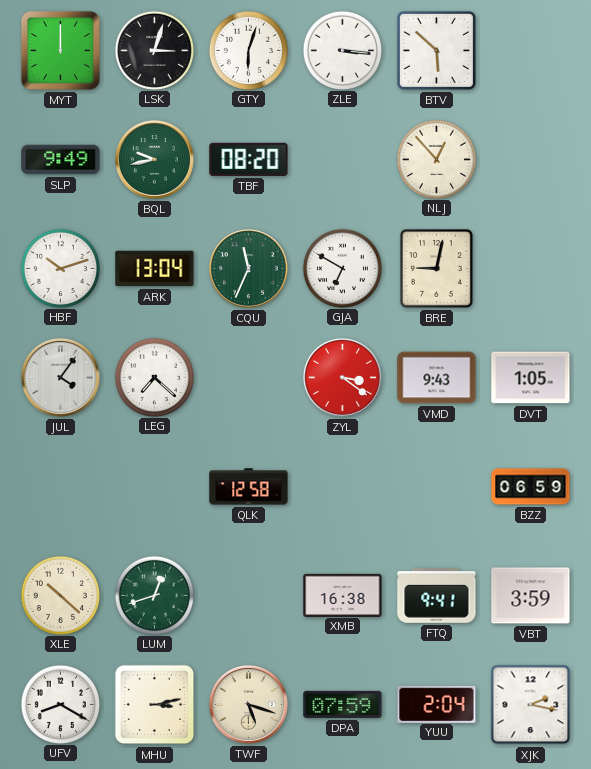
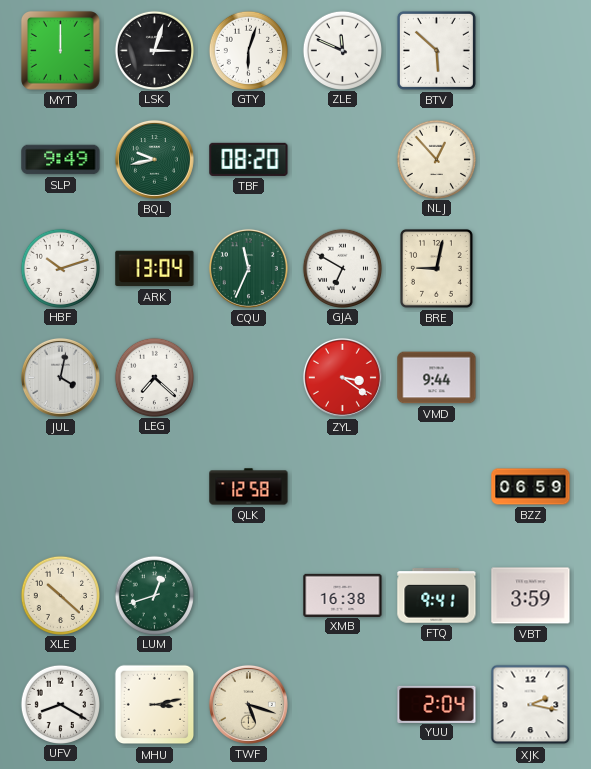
ZLE: 3:16 -> 11:49
JUL: 4:06 -> 4:02
VMD: 9:43 -> 9:44
DVT: 1:05 -> none
DPA: 07:59 -> none
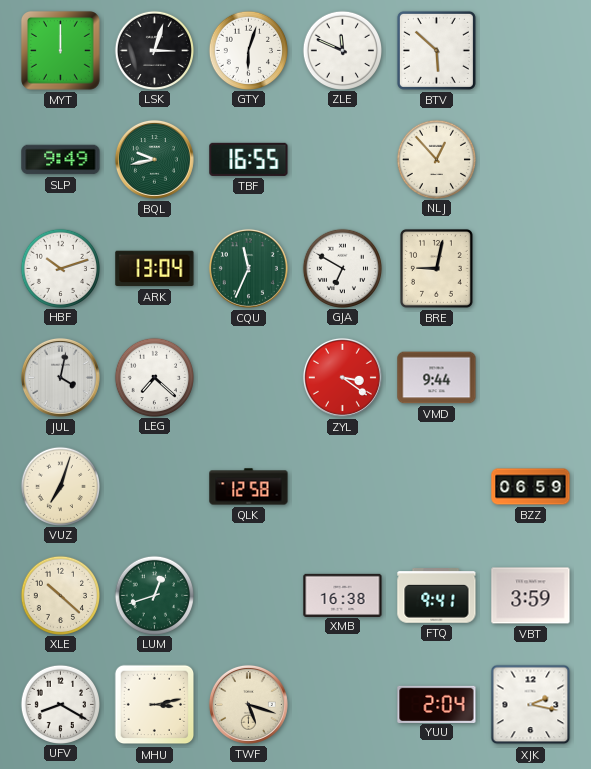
TBF: 08:20 -> 16:55
VUZ: none -> 7:03
